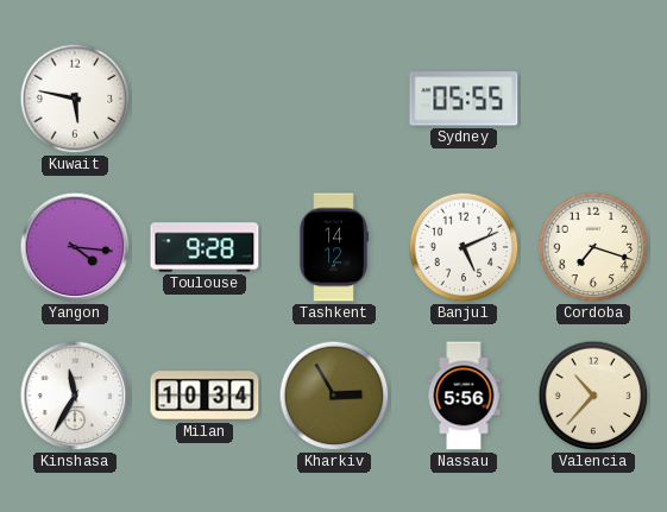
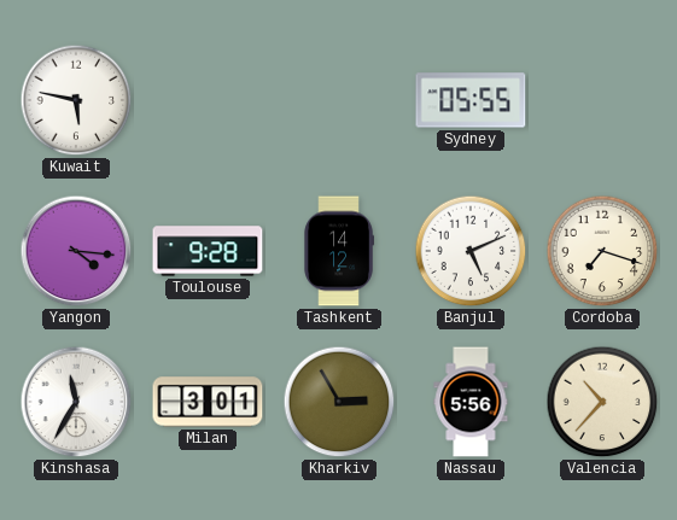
Milan: 10:34 -> 3:01
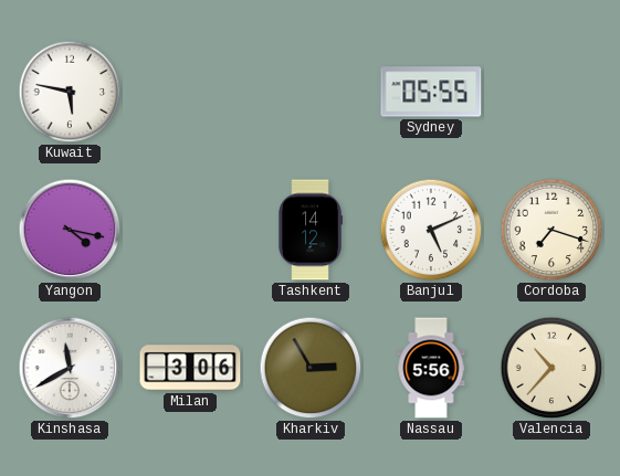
Yangon: 4:16 -> 4:17
Toulouse: 9:28 -> none
Kinshasa: 11:35 -> 11:40
Milan: 3:01 -> 3:06
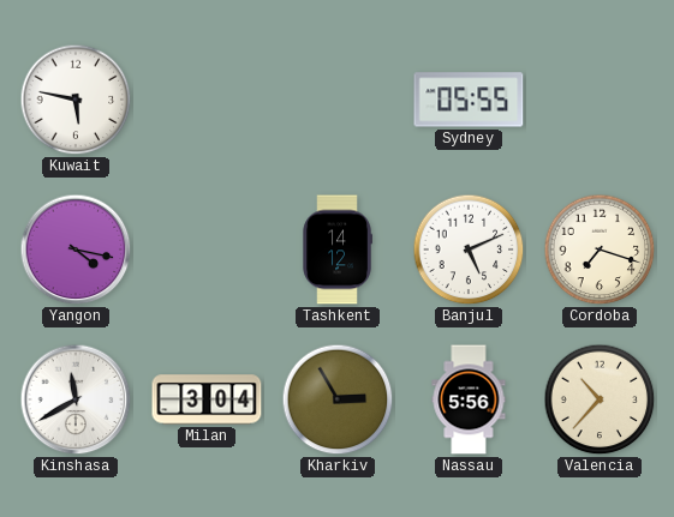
Milan: 3:06 -> 3:04
